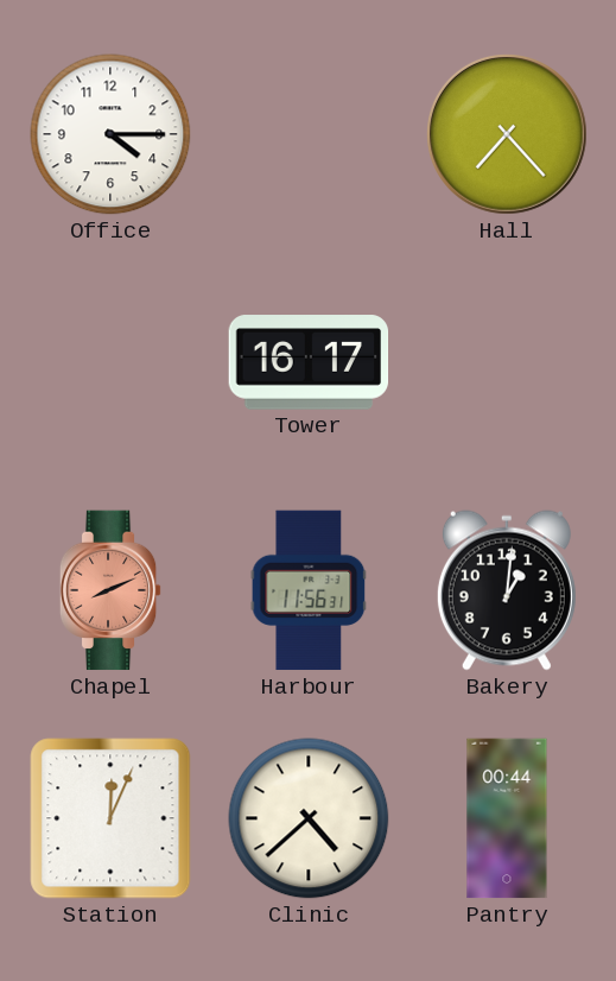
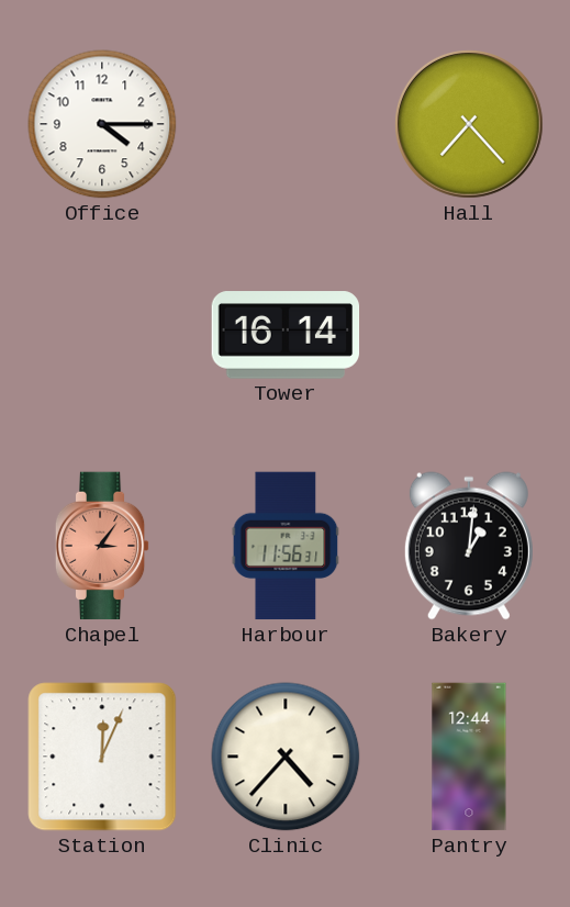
Tower: 16:17 -> 16:14
Chapel: 8:11 -> 3:06
Clinic: 4:38 -> 4:37
Pantry: 00:44 -> 12:44
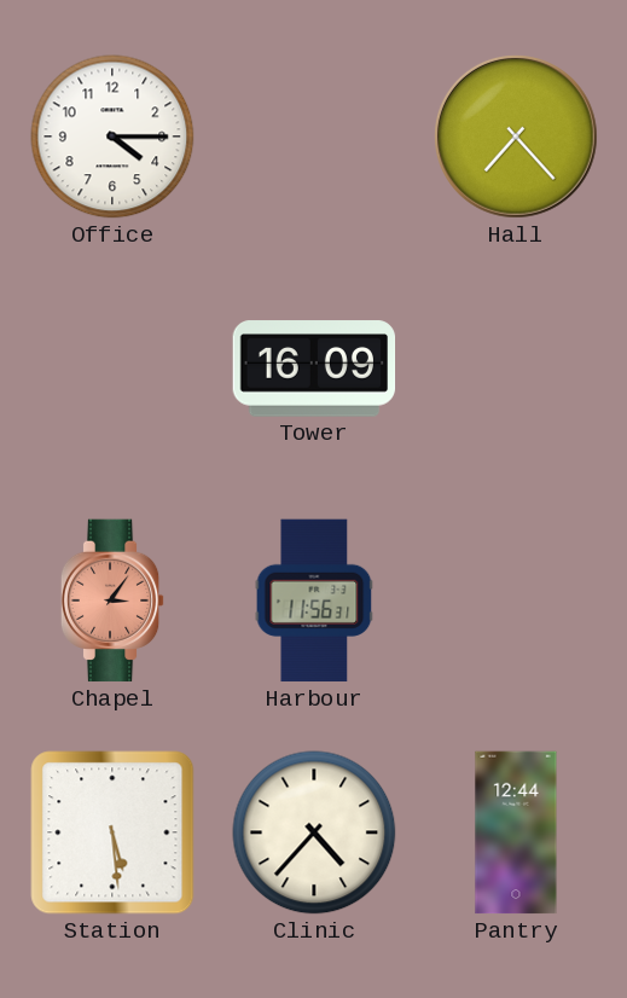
Tower: 16:14 -> 16:09
Bakery: 1:01 -> none
Station: 12:04 -> 5:29
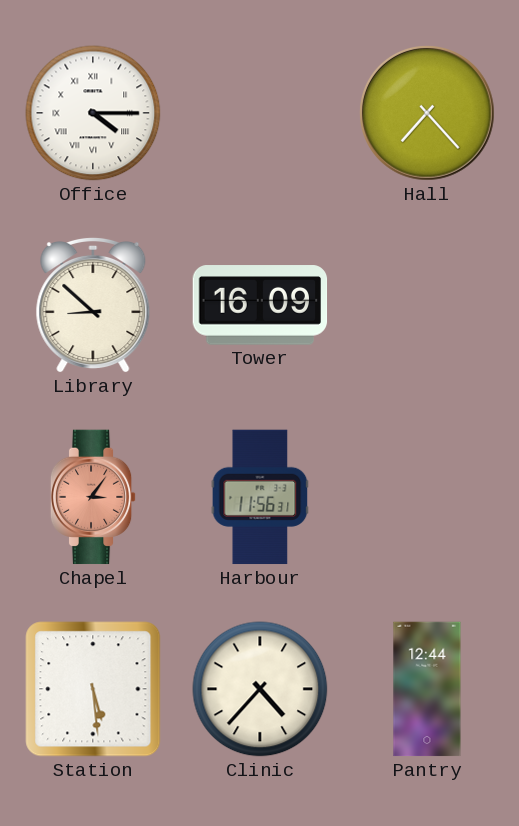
Office numerals: Arabic -> Roman
Library: none -> 8:52
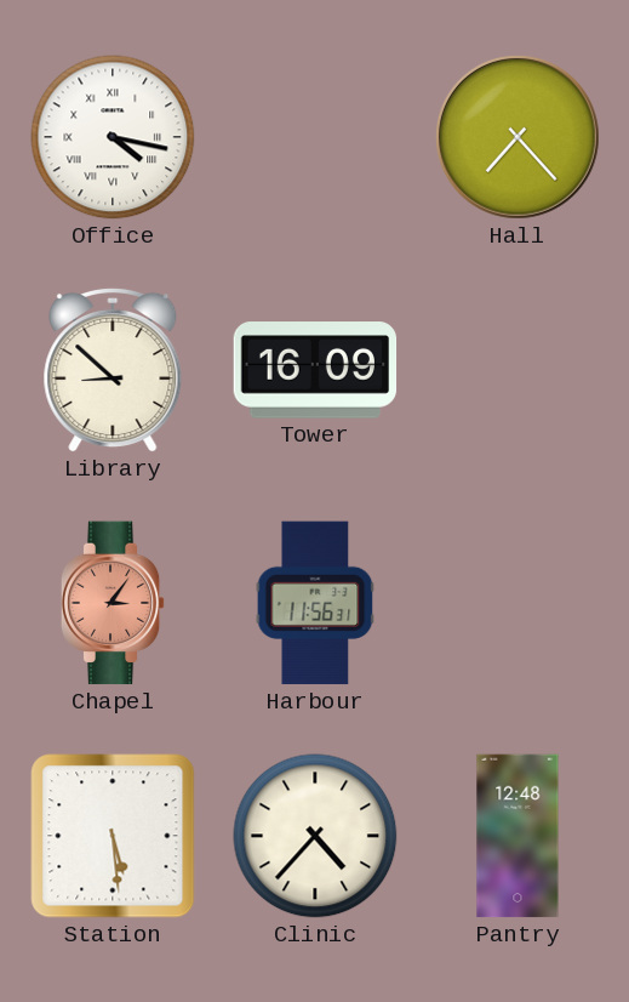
Office: 4:15 -> 4:17
Pantry: 12:44 -> 12:48
